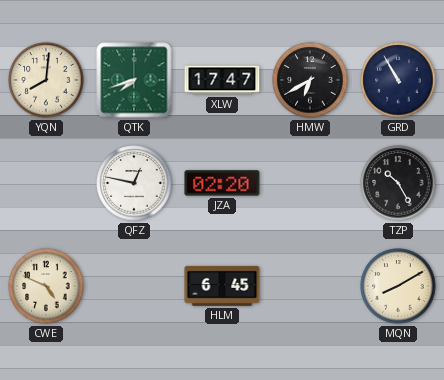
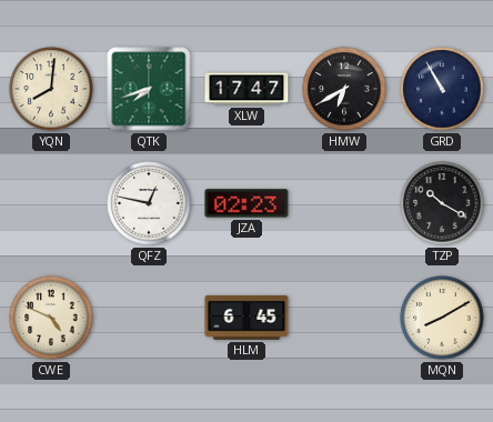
JZA: 02:20 -> 02:23
TZP: 10:25 -> 10:20
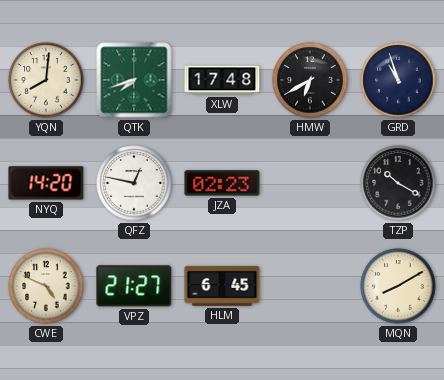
XLW: 17:47 -> 17:48
GRD: 10:55 -> 10:57
NYQ: none -> 14:20
VPZ: none -> 21:27
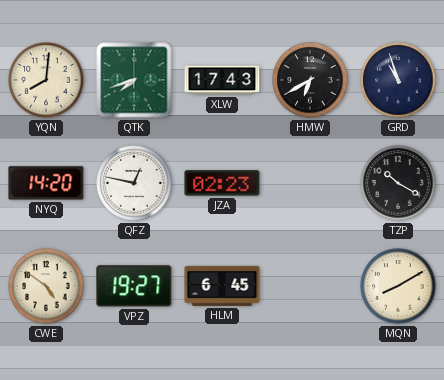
XLW: 17:48 -> 17:43
CWE: 4:49 -> 4:51
VPZ: 21:27 -> 19:27
